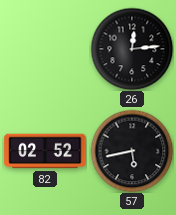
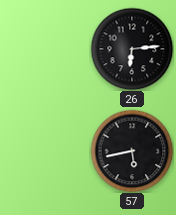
26: 12:14 -> 6:14
82: 02:52 -> none
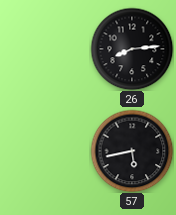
26: 6:14 -> 8:14
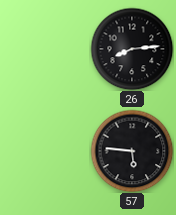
57: 5:43 -> 5:46
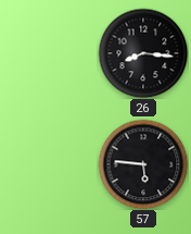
26: 8:14 -> 8:16
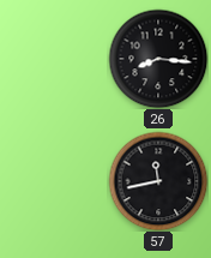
57: 5:46 -> 11:43
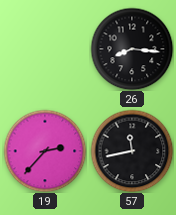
19: none -> 2:37
